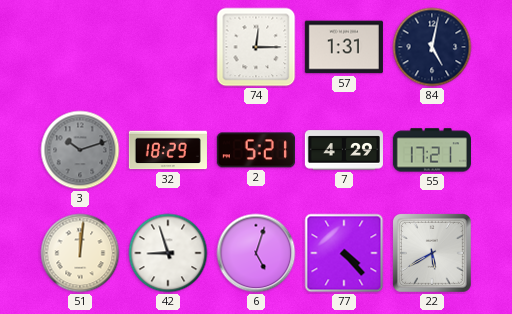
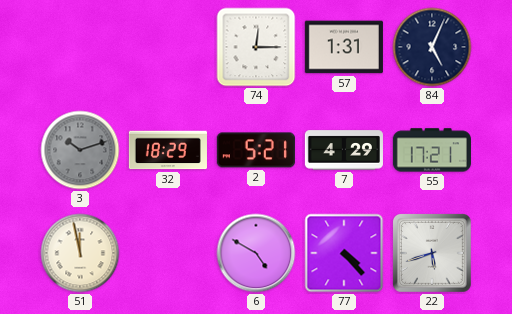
84: 5:02 -> 5:04
51: 12:01 -> 11:58
42: 8:57 -> none
6: 5:03 -> 4:50
22: 5:40 -> 5:42
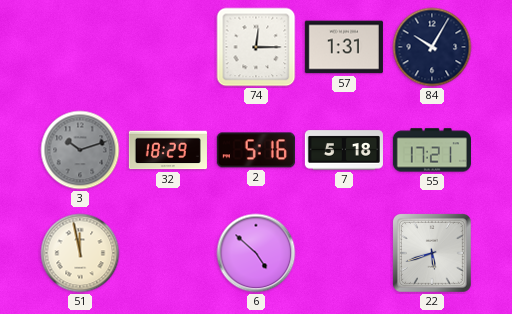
84: 5:04 -> 10:05
2: 5:21 -> 5:16
7: 4:29 -> 5:18
6: 4:50 -> 4:52
77: 4:23 -> none
